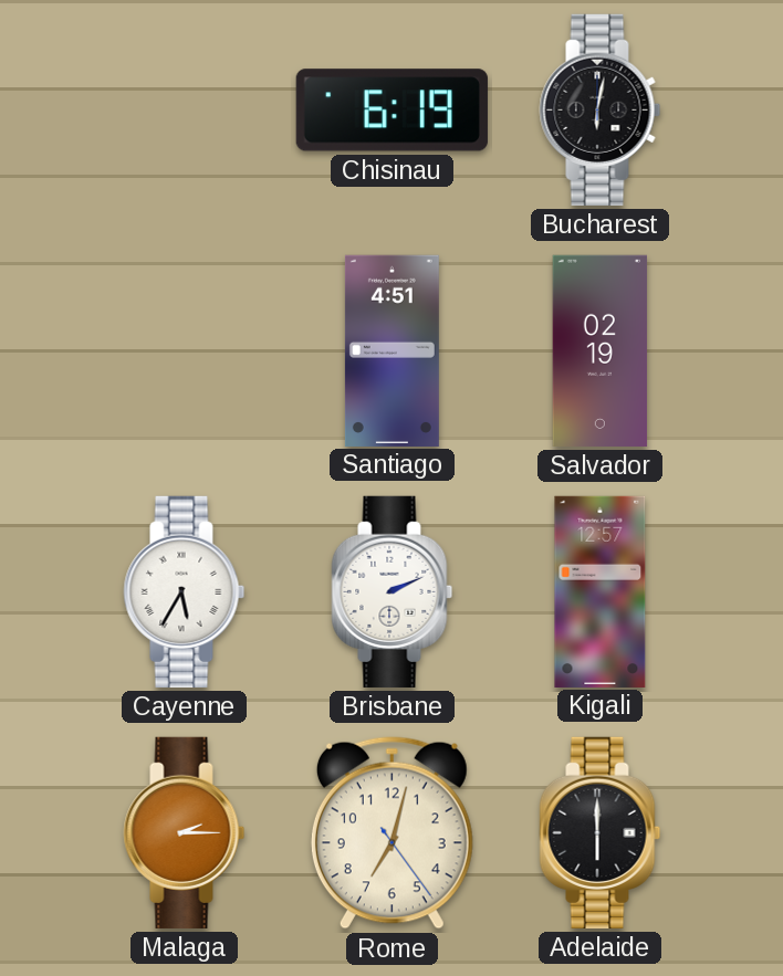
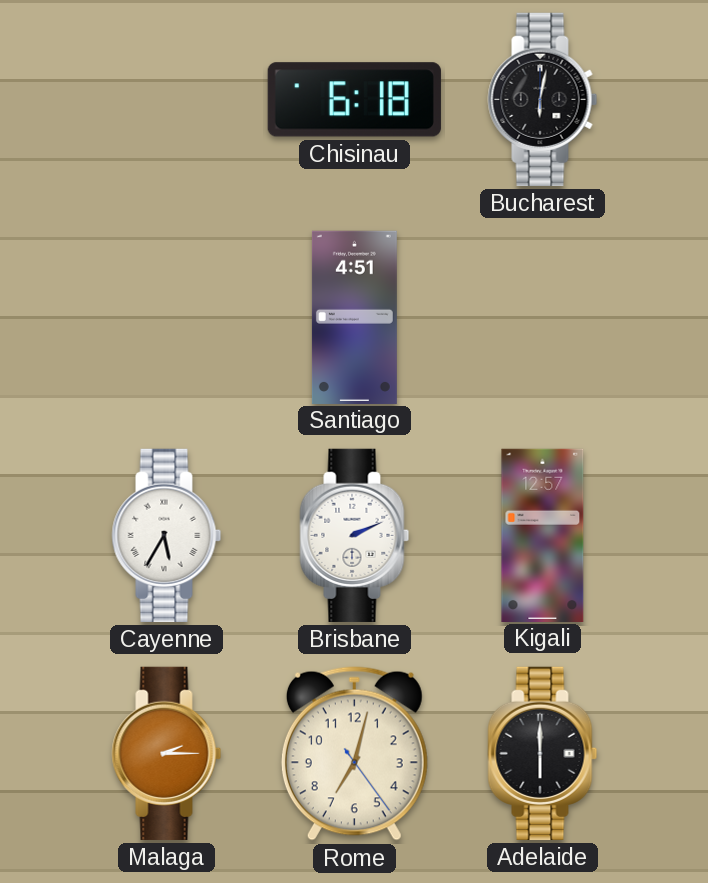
Chisinau: 6:19 -> 6:18
Salvador: 02:19 -> none
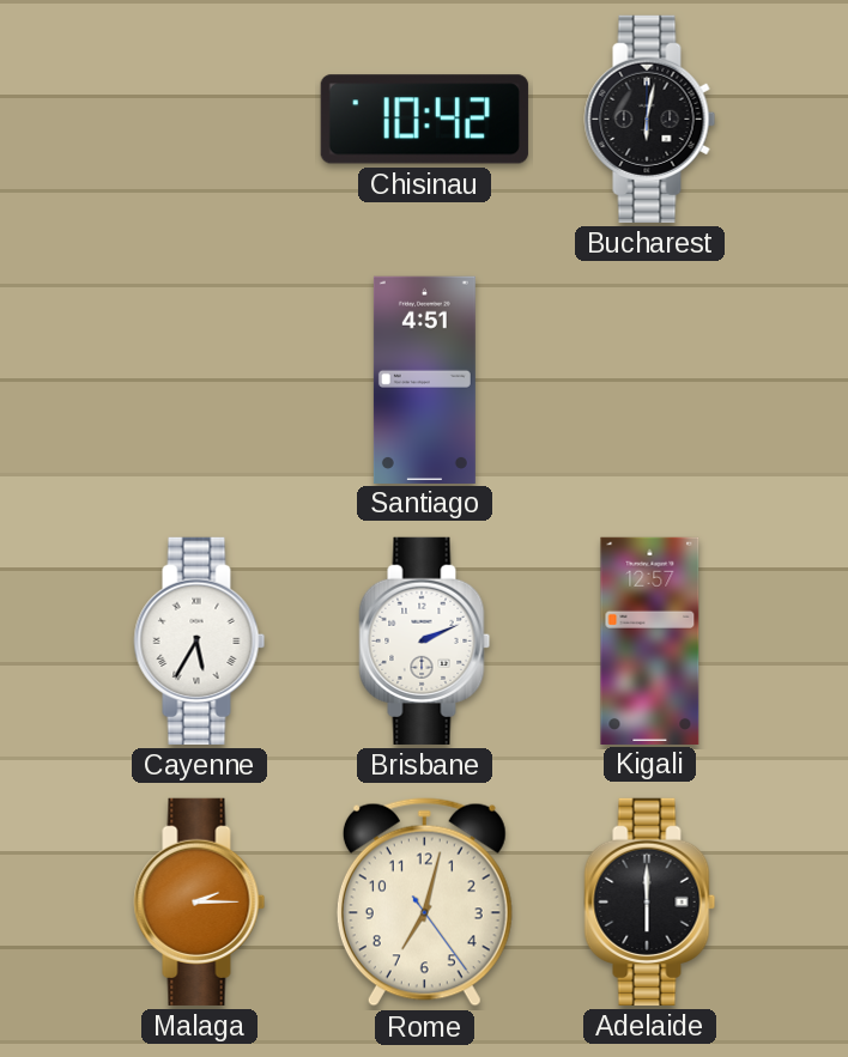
Chisinau: 6:18 -> 10:42
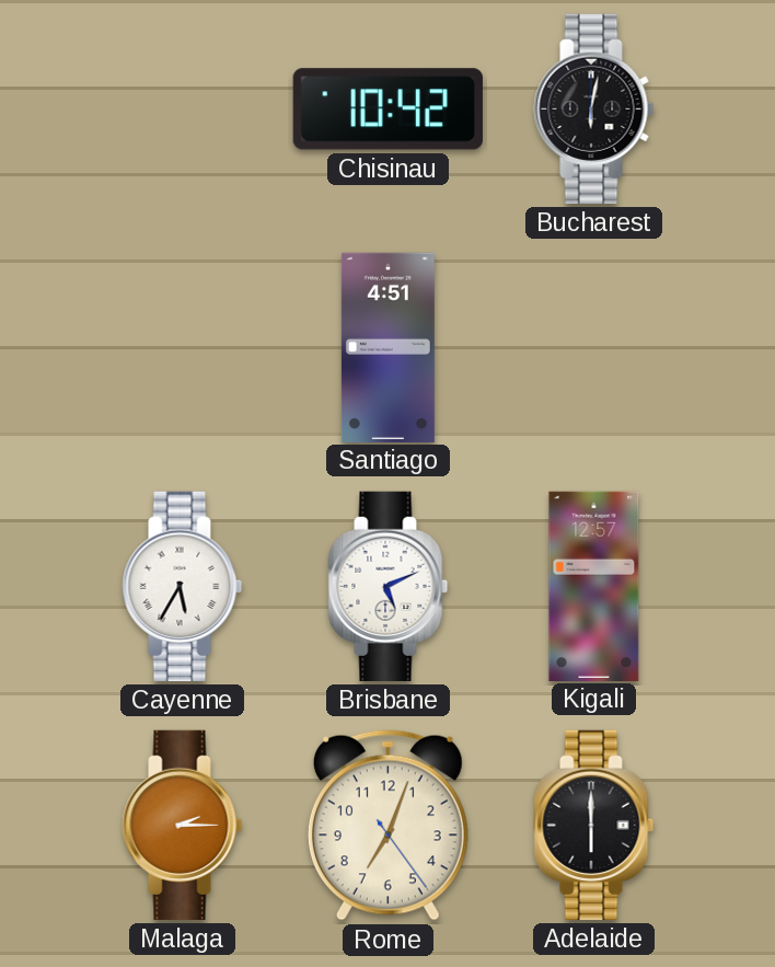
Brisbane: 2:11 -> 5:11
Rome: 7:02 -> 7:03
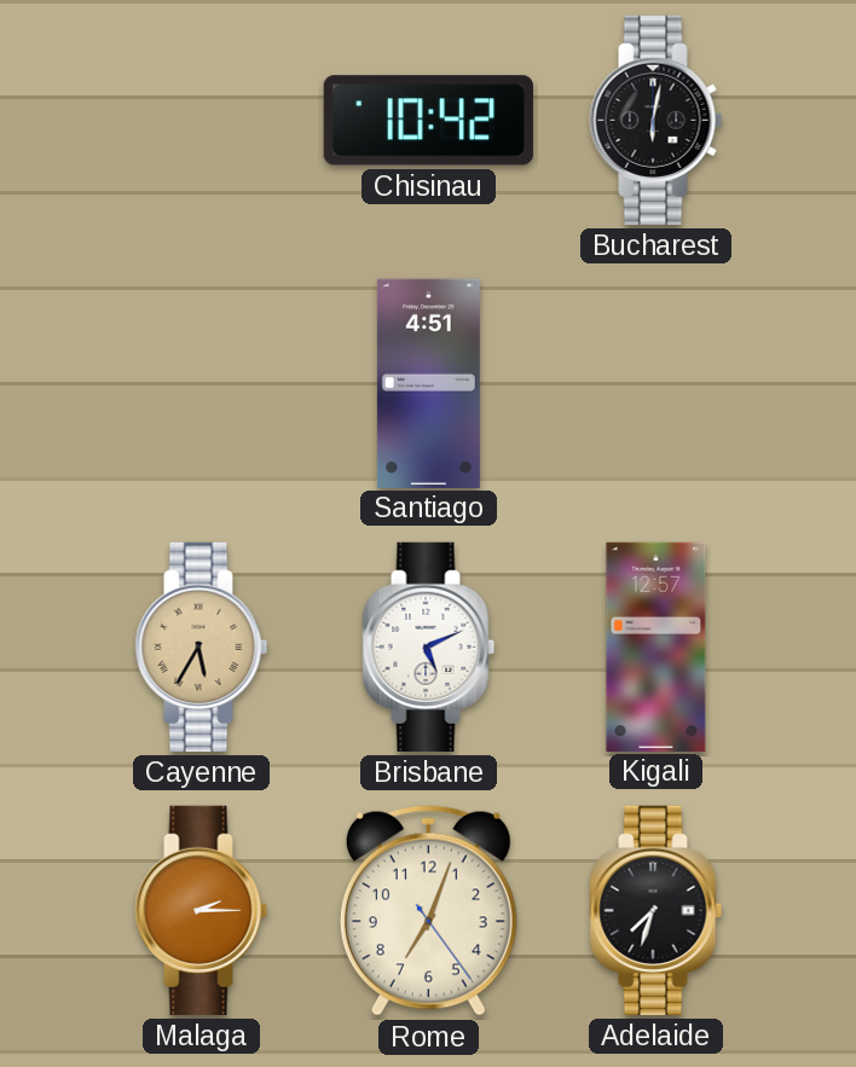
Cayenne dial: white -> champagne
Adelaide: 6:00 -> 7:33
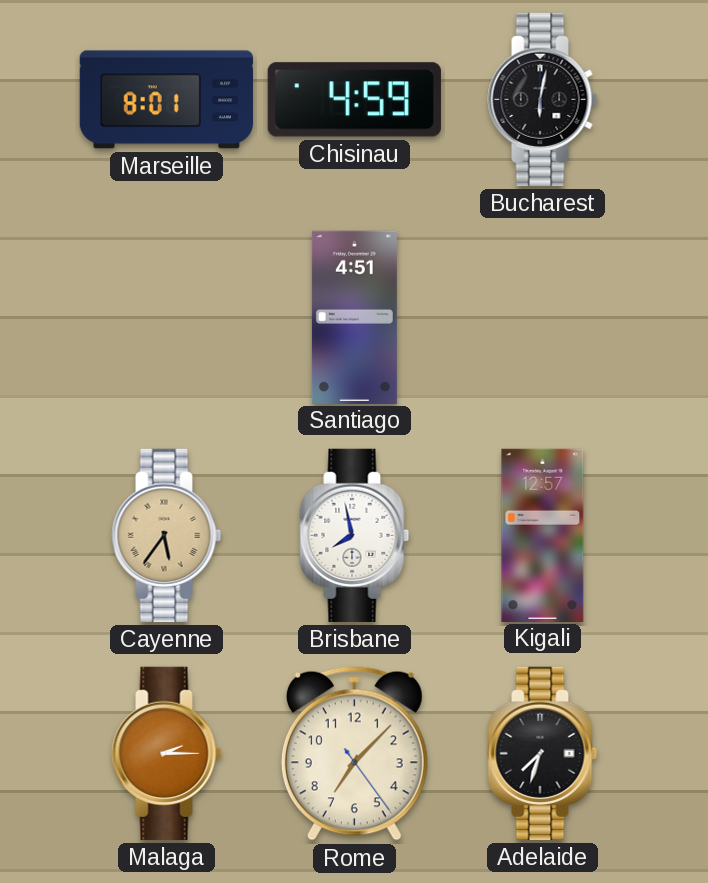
Marseille: none -> 8:01
Chisinau: 10:42 -> 4:59
Cayenne: 5:35 -> 5:36
Brisbane: 5:11 -> 7:58
Rome: 7:03 -> 7:07
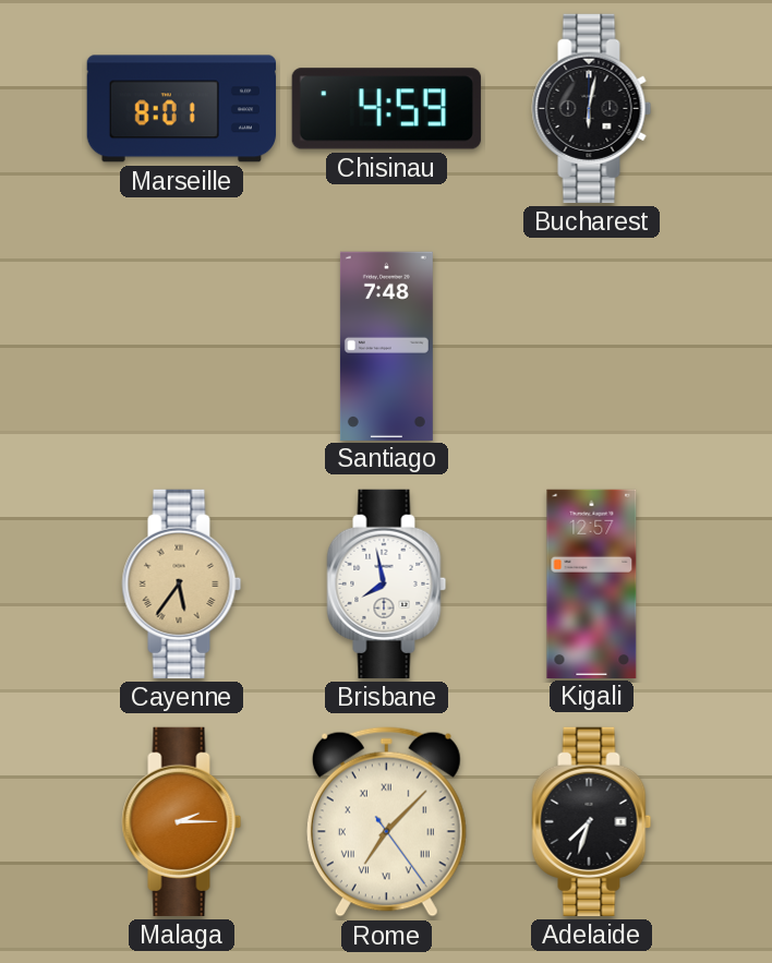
Santiago: 4:51 -> 7:48
Rome numerals: Arabic -> Roman
